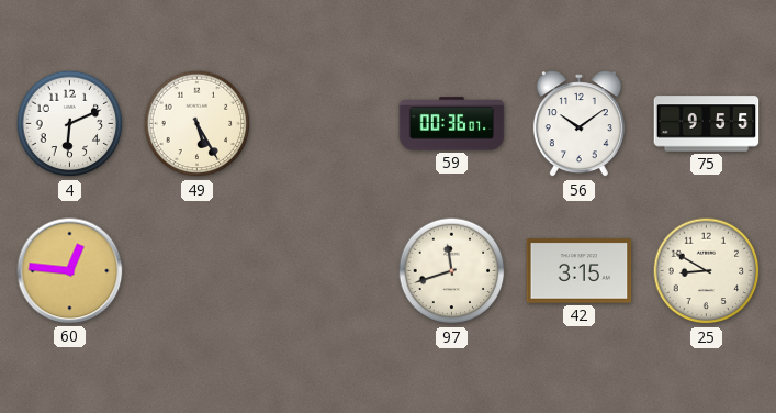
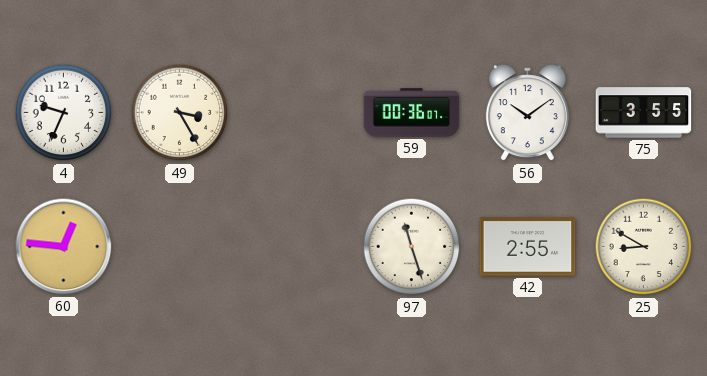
4: 6:11 -> 9:34
49: 5:25 -> 3:25
75: 9:55 -> 3:55
97: 11:42 -> 11:27
42: 3:15 -> 2:55
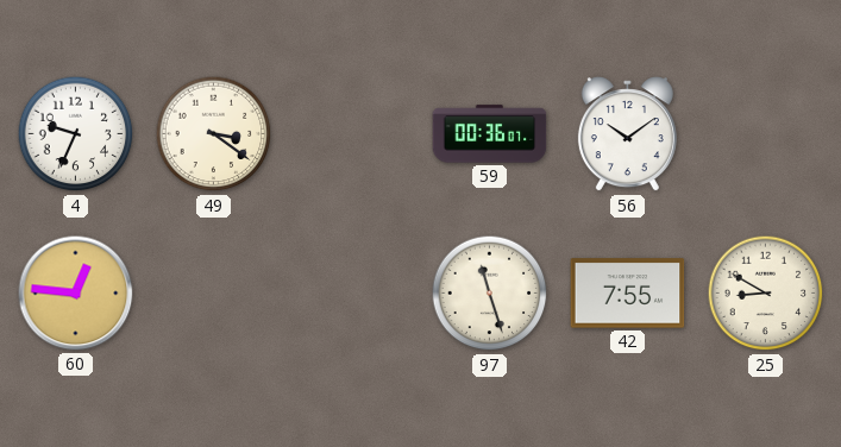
49: 3:25 -> 3:21
75: 3:55 -> none
42: 2:55 -> 7:55
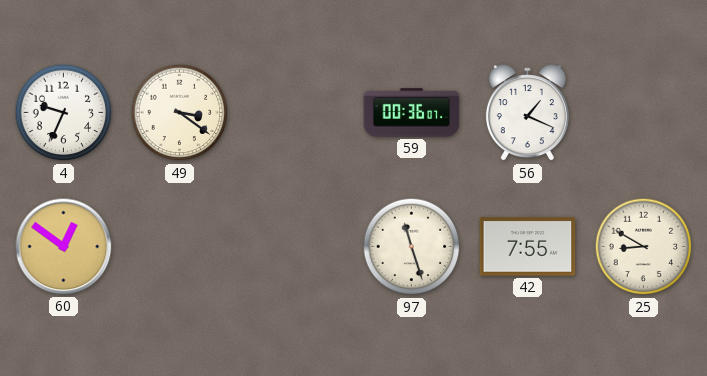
56: 10:09 -> 1:19
60: 12:46 -> 12:51
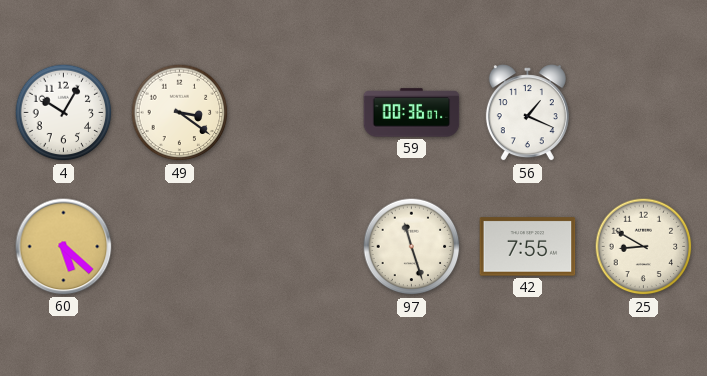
4: 9:34 -> 10:05
60: 12:51 -> 5:22
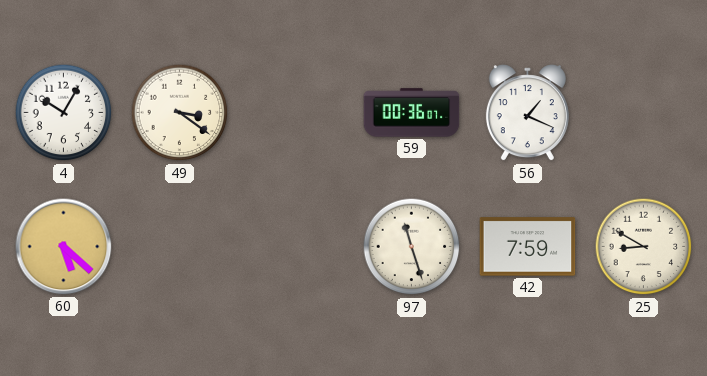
42: 7:55 -> 7:59
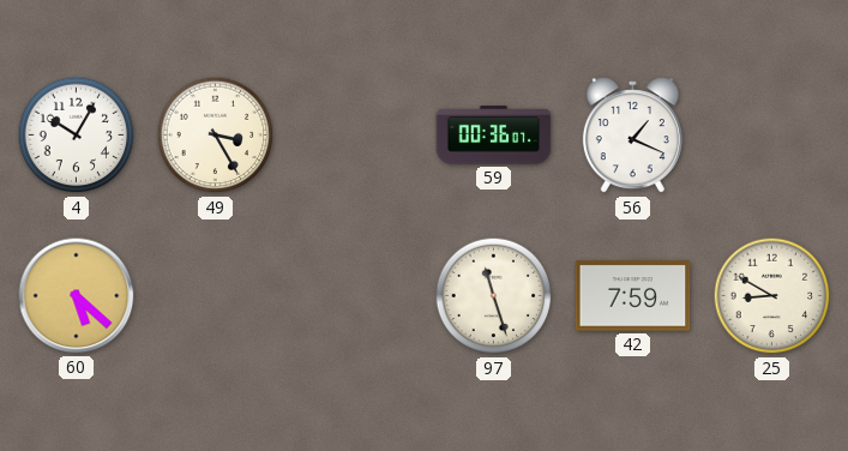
49: 3:21 -> 3:25
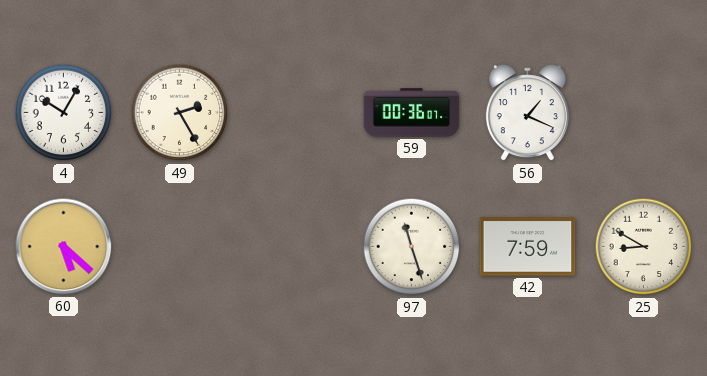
49: 3:25 -> 2:25
